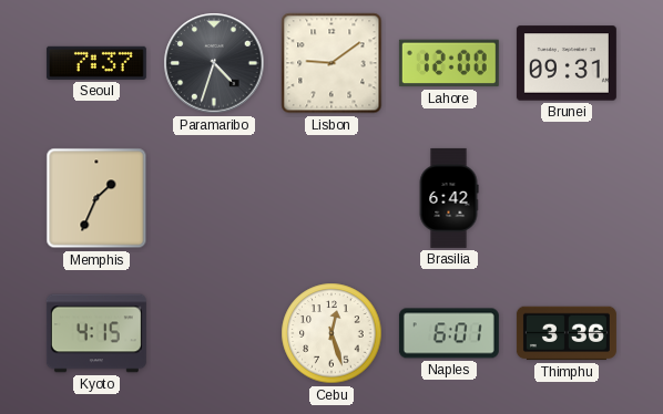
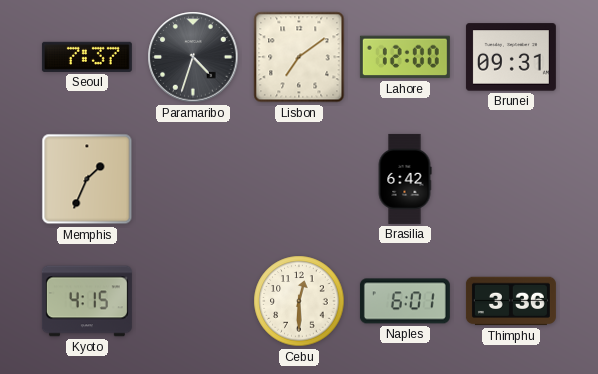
Lisbon: 9:09 -> 7:09
Cebu: 12:27 -> 12:30
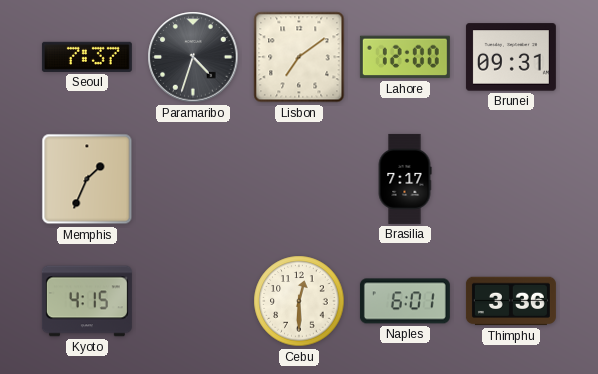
Brasilia: 6:42 -> 7:17
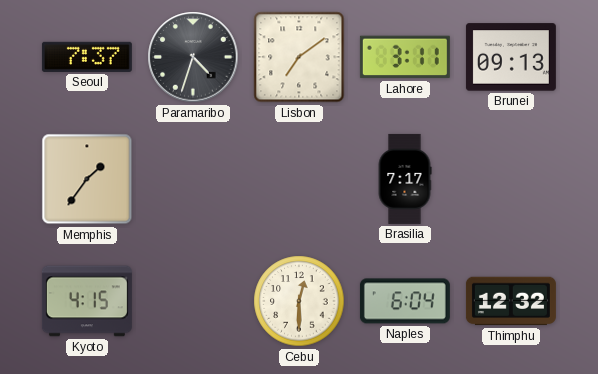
Lahore: 12:00 -> 3:11
Brunei: 09:31 -> 09:13
Memphis: 1:34 -> 1:36
Naples: 6:01 -> 6:04
Thimphu: 3:36 -> 12:32
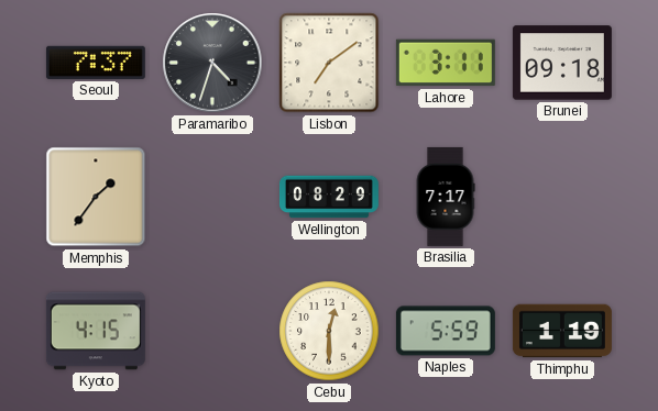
Brunei: 09:13 -> 09:18
Wellington: none -> 08:29
Naples: 6:04 -> 5:59
Thimphu: 12:32 -> 1:19
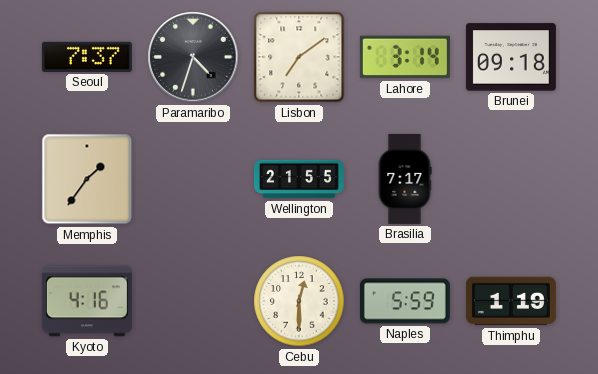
Lahore: 3:11 -> 3:14
Wellington: 08:29 -> 21:55
Kyoto: 4:15 -> 4:16
